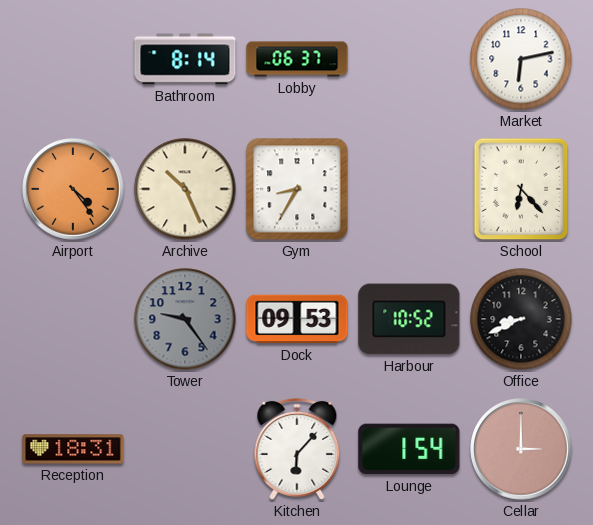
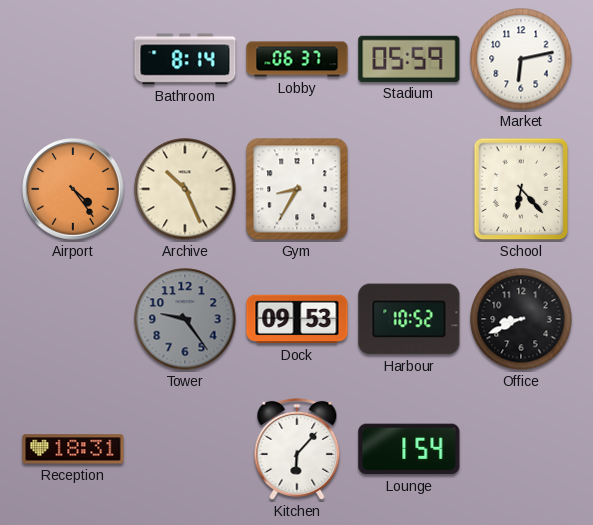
Stadium: none -> 05:59
Cellar: 3:00 -> none
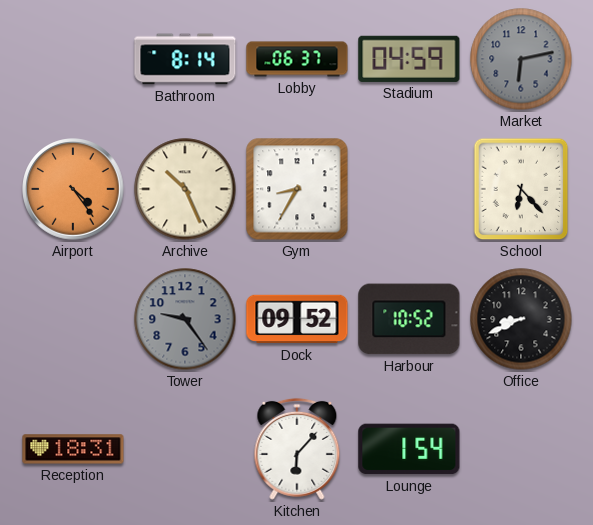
Stadium: 05:59 -> 04:59
Market dial: white -> grey
Dock: 09:53 -> 09:52
